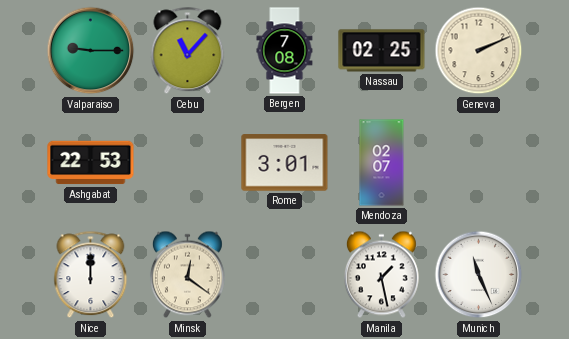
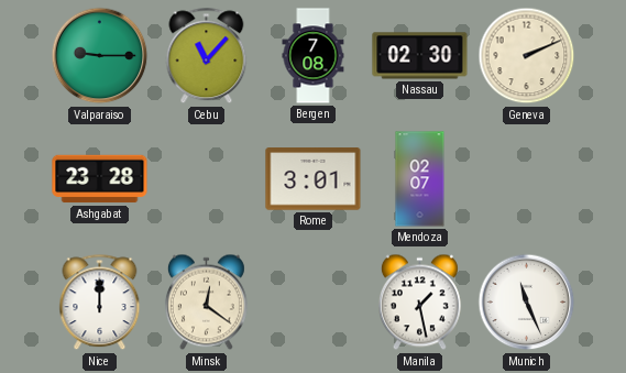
Nassau: 02:25 -> 02:30
Ashgabat: 22:53 -> 23:28
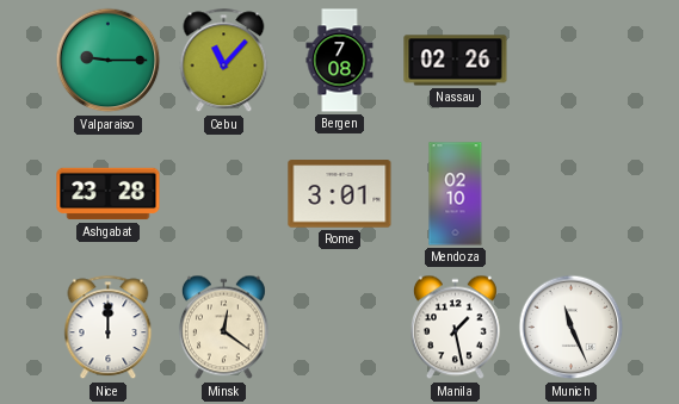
Nassau: 02:30 -> 02:26
Geneva: 2:11 -> none
Mendoza: 02:07 -> 02:10
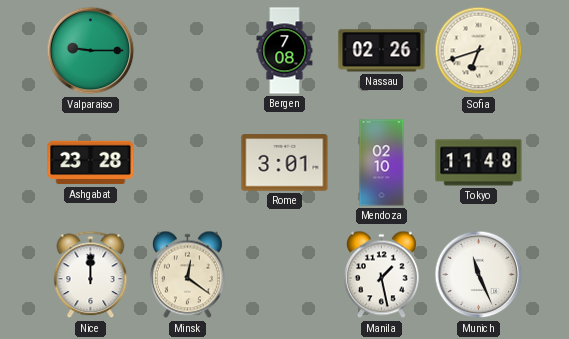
Cebu: 11:07 -> none
Sofia: none -> 6:42
Tokyo: none -> 11:48
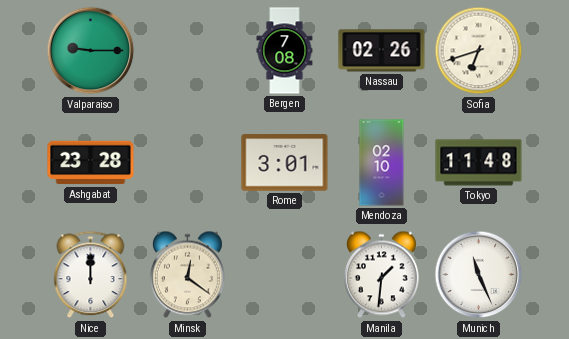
Manila: 1:28 -> 1:31
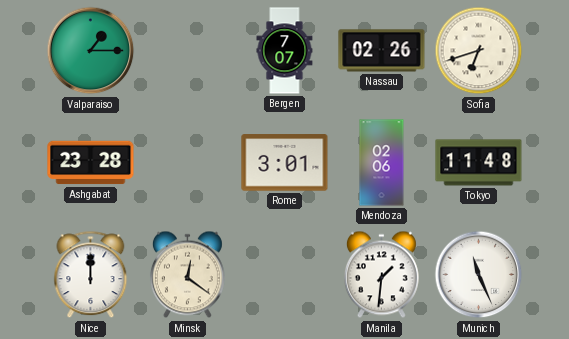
Valparaiso: 9:15 -> 1:15
Bergen: 7:08 -> 7:07
Mendoza: 02:10 -> 02:06
